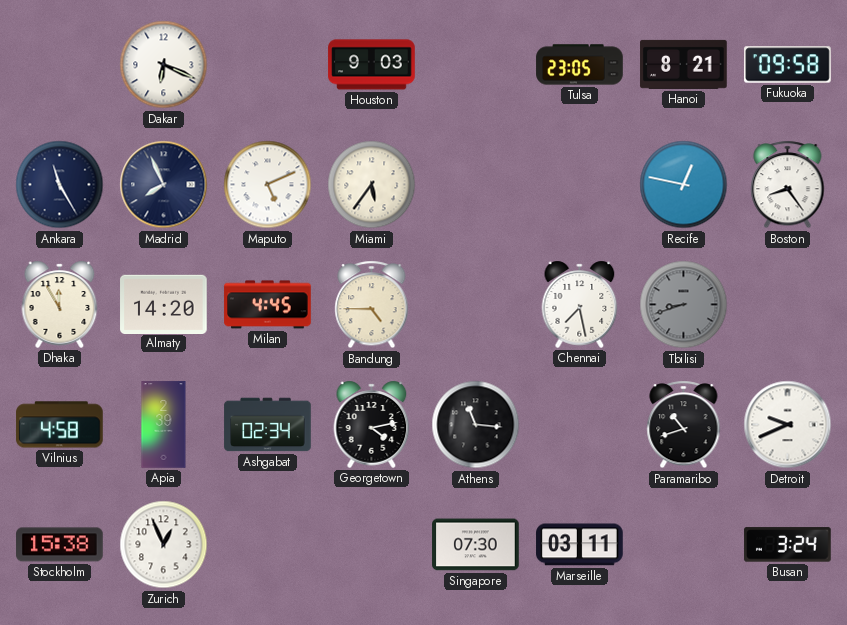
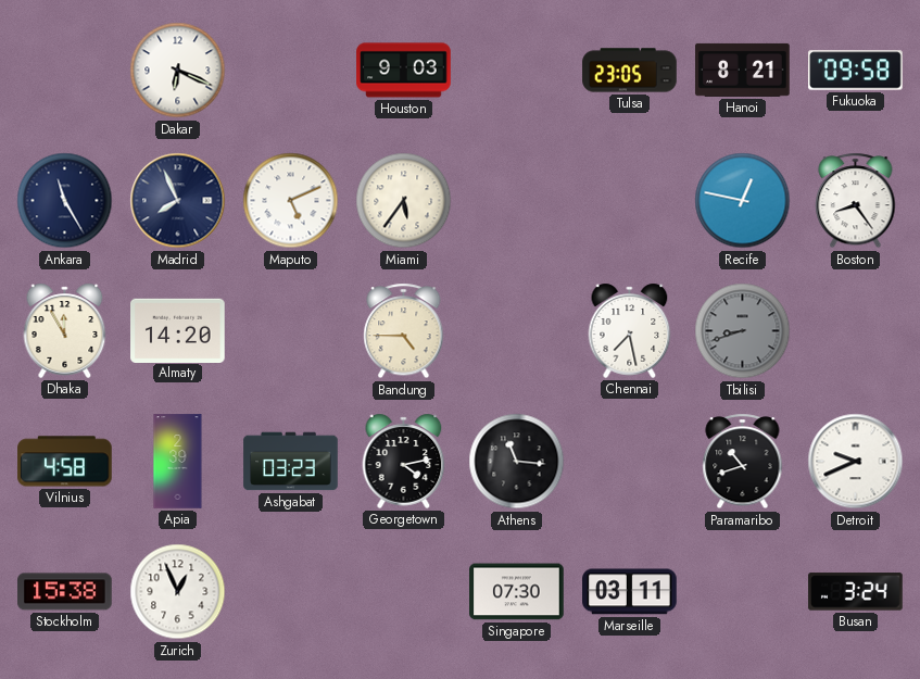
Milan: 4:45 -> none
Ashgabat: 02:34 -> 03:23
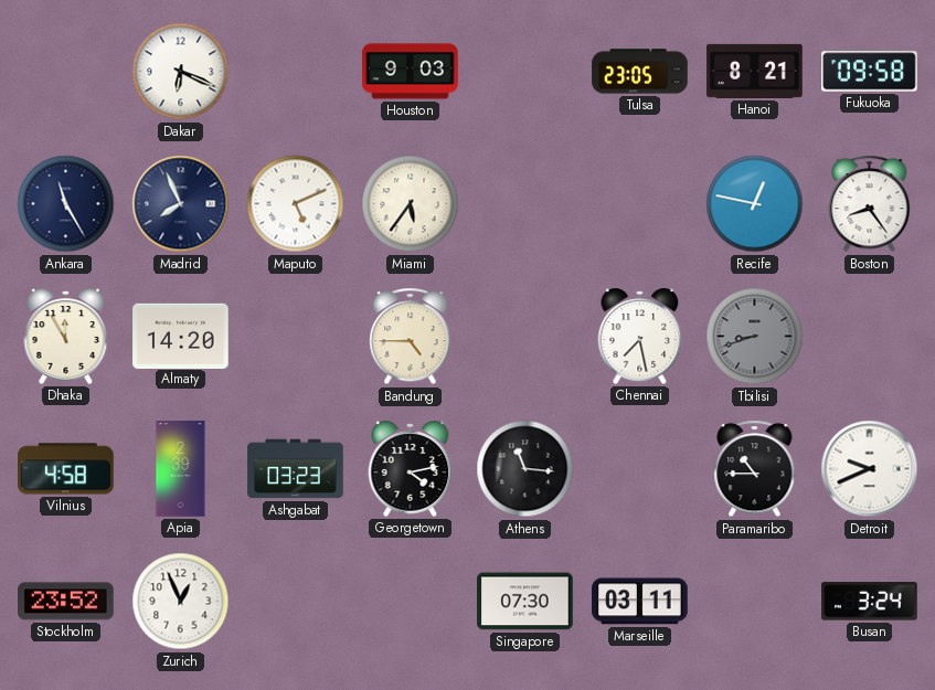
Paramaribo: 10:42 -> 10:45
Stockholm: 15:38 -> 23:52
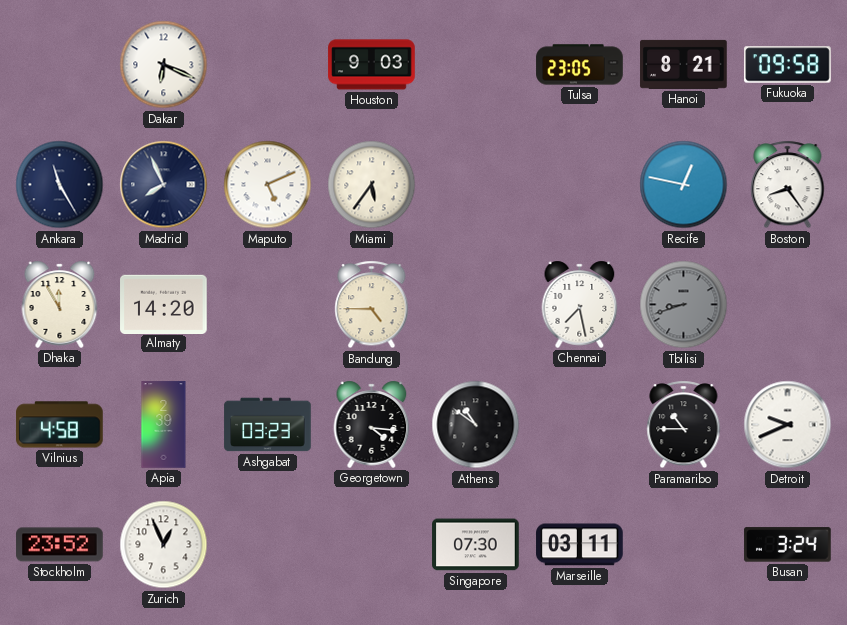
Georgetown: 4:13 -> 4:16
Athens: 11:16 -> 10:51
